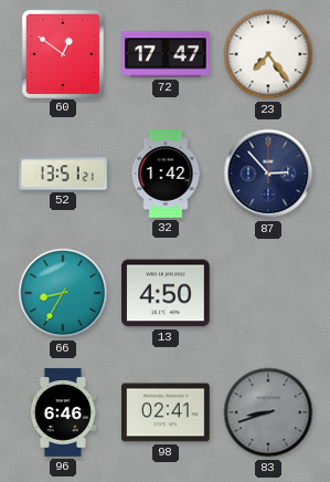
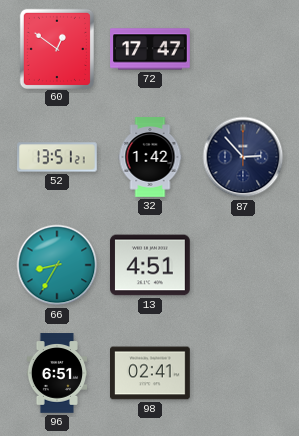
23: 7:24 -> none
13: 4:50 -> 4:51
96: 6:46 -> 6:51
83: 8:42 -> none
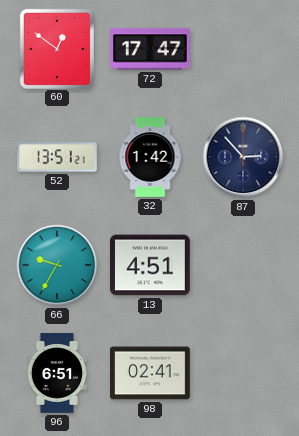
66: 8:35 -> 9:35
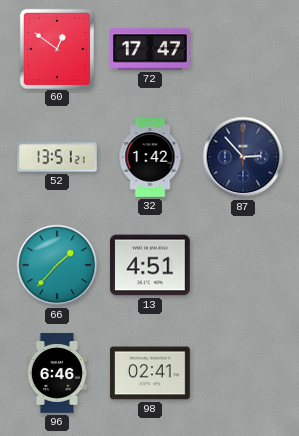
66: 9:35 -> 1:37
96: 6:51 -> 6:46
